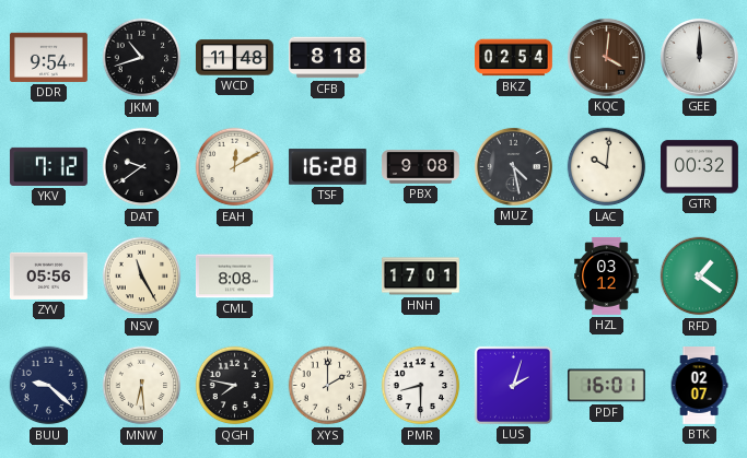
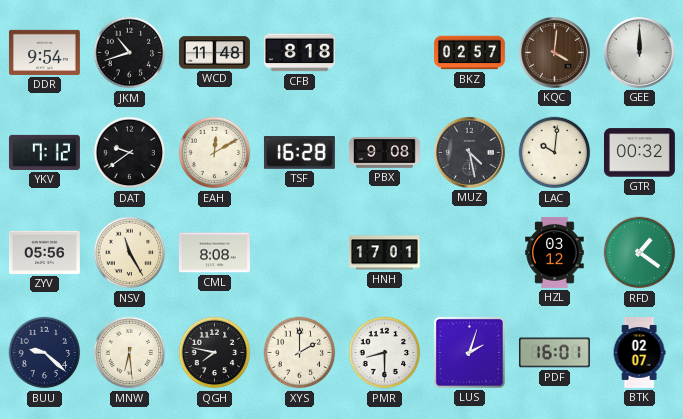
BKZ: 02:54 -> 02:57
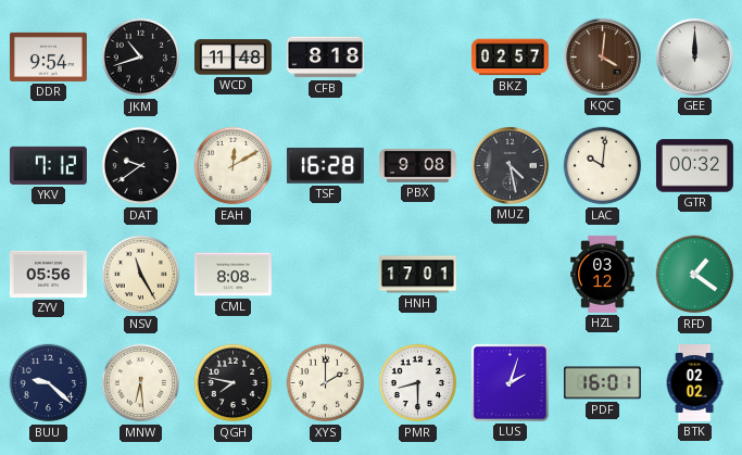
BTK: 02:07 -> 02:02
